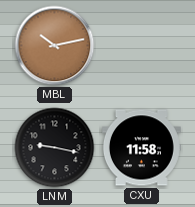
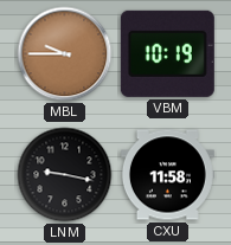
MBL: 10:13 -> 9:45
VBM: none -> 10:19
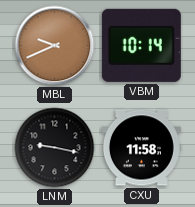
MBL: 9:45 -> 9:41
VBM: 10:19 -> 10:14
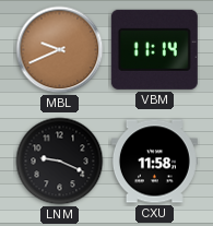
VBM: 10:14 -> 11:14
LNM: 9:17 -> 9:19
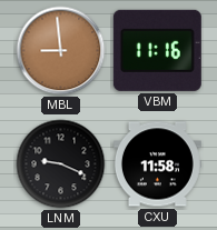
MBL: 9:41 -> 8:59
VBM: 11:14 -> 11:16
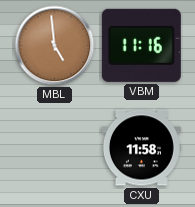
MBL: 8:59 -> 4:59
LNM: 9:19 -> none
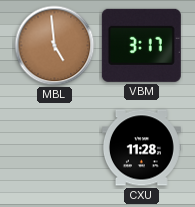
VBM: 11:16 -> 3:17
CXU: 11:58 -> 11:28
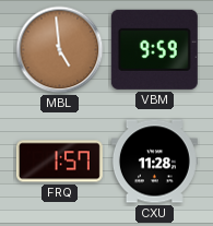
VBM: 3:17 -> 9:59
FRQ: none -> 1:57
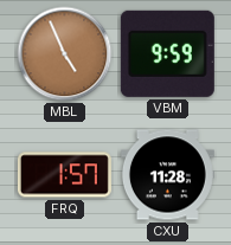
MBL: 4:59 -> 4:56
